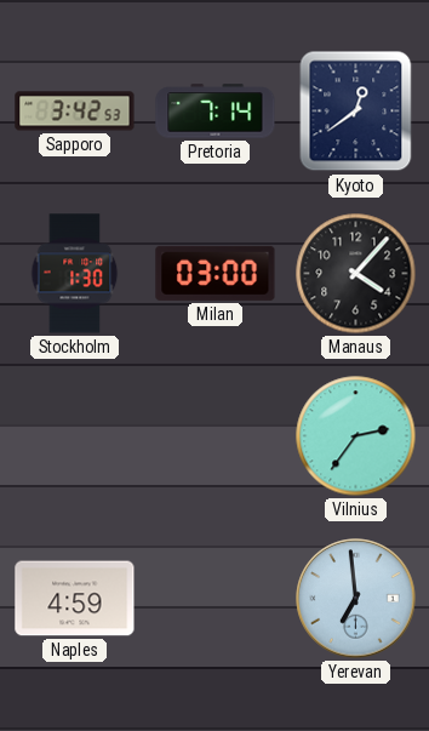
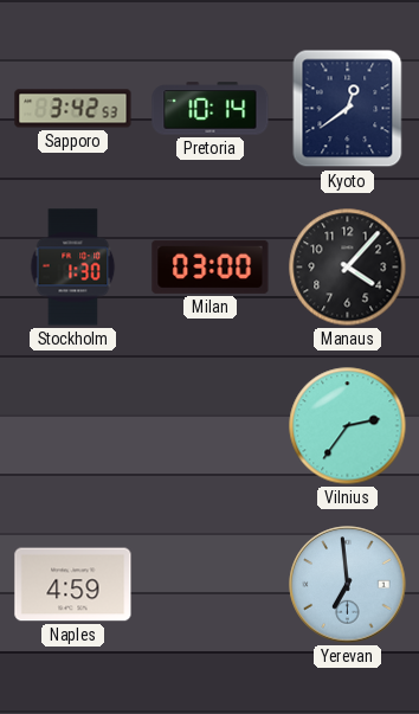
Pretoria: 7:14 -> 10:14
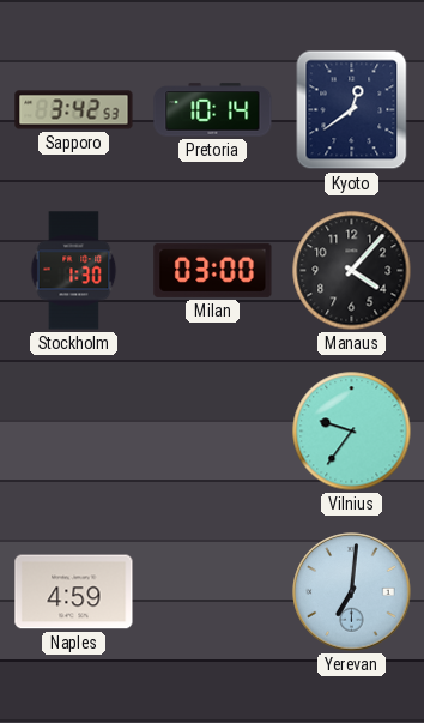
Vilnius: 2:36 -> 9:36
Yerevan: 6:59 -> 7:01
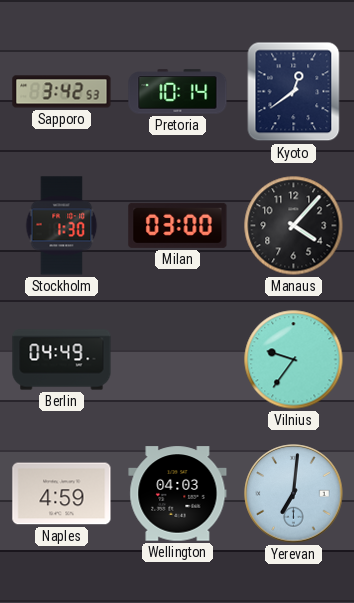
Berlin: none -> 04:49
Wellington: none -> 04:03
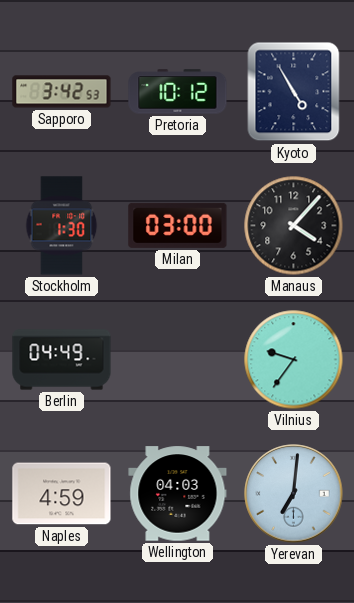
Pretoria: 10:14 -> 10:12
Kyoto: 12:39 -> 4:55
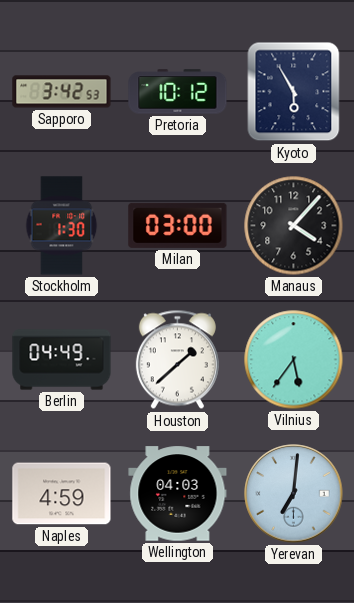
Kyoto: 4:55 -> 5:55
Houston: none -> 1:38
Vilnius: 9:36 -> 5:36
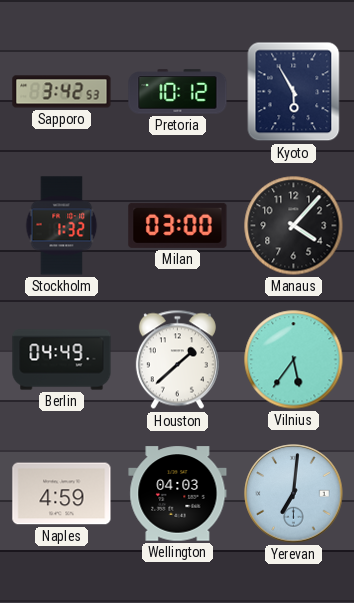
Stockholm: 1:30 -> 1:32
